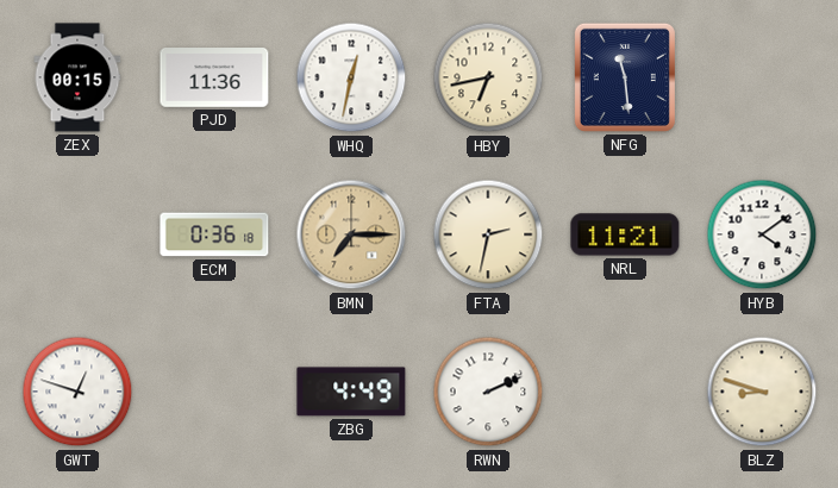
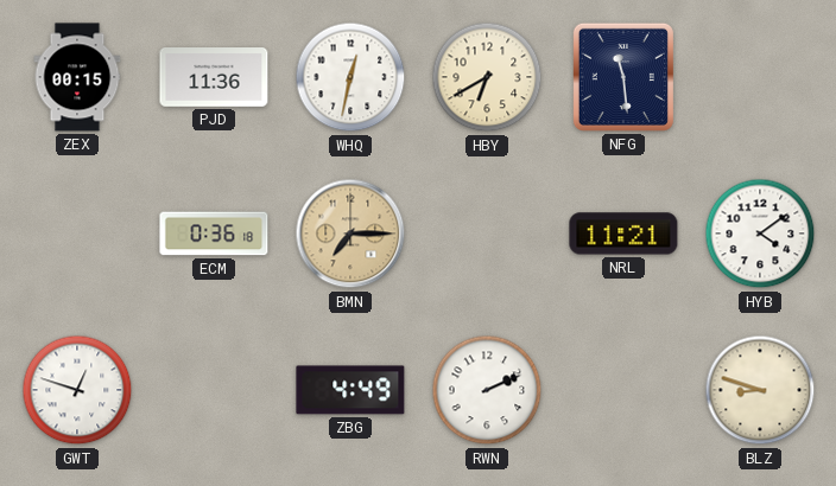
HBY: 6:43 -> 6:40
FTA: 2:32 -> none
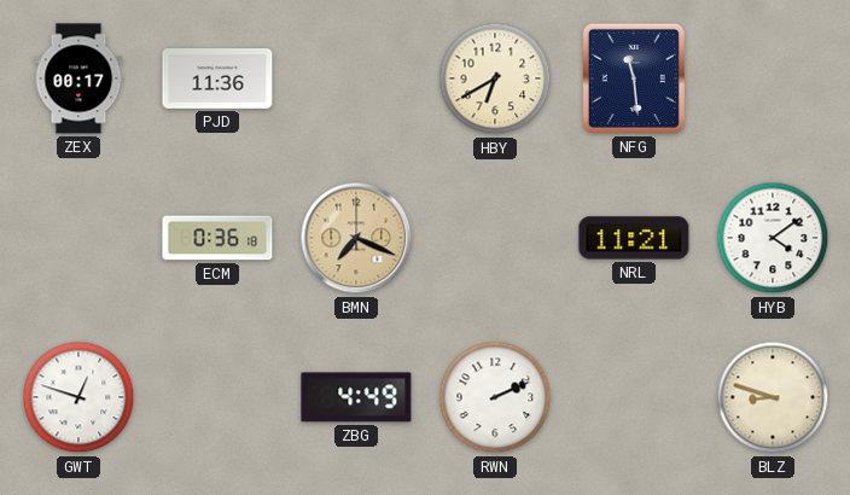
ZEX: 00:15 -> 00:17
WHQ: 12:32 -> none
BMN: 7:15 -> 7:19
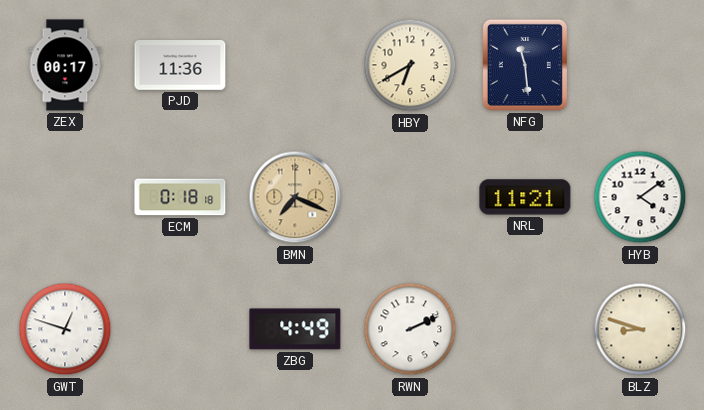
ECM: 0:36 -> 0:18
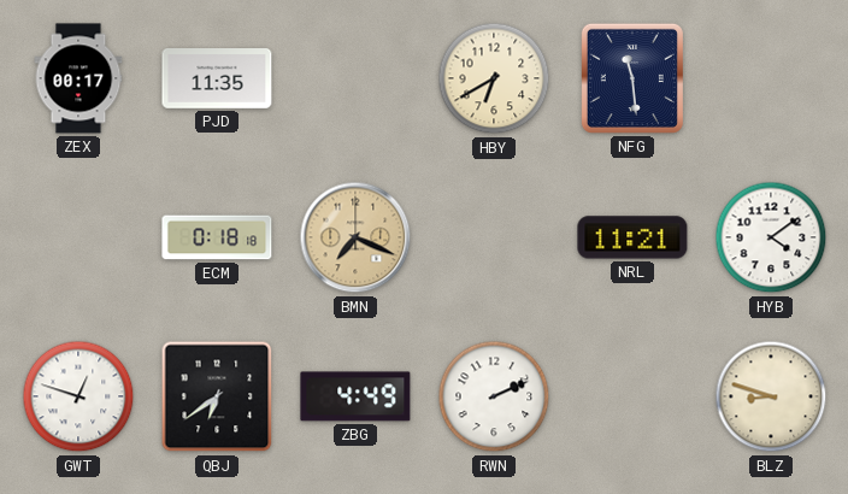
PJD: 11:36 -> 11:35
QBJ: none -> 6:39
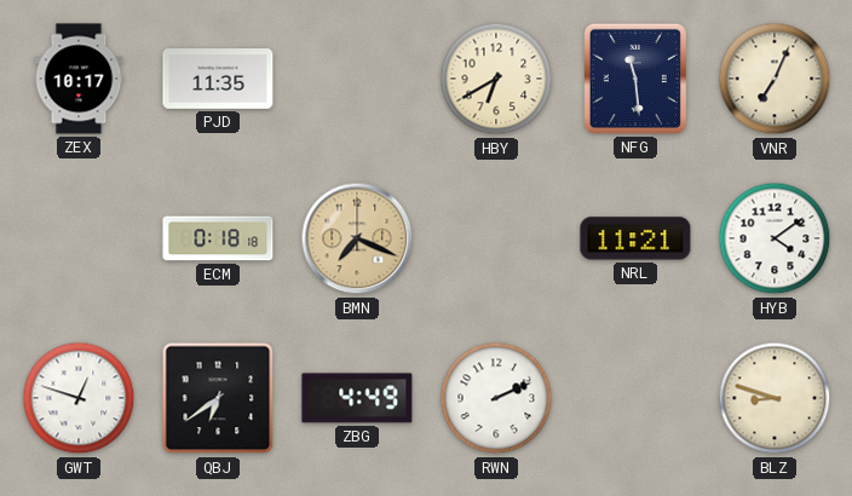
ZEX: 00:17 -> 10:17
VNR: none -> 7:04
